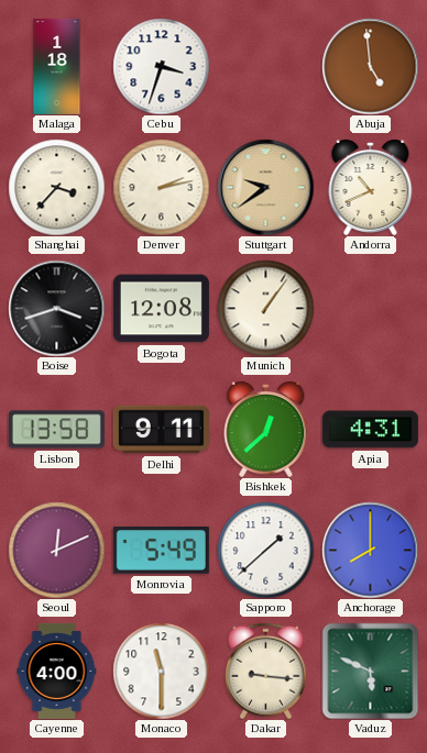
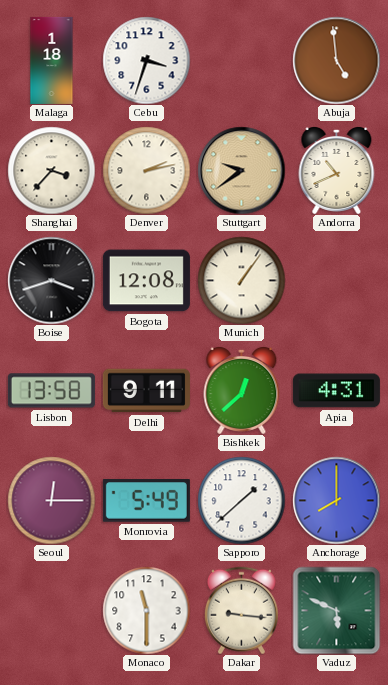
Seoul: 12:11 -> 12:15
Cayenne: 4:00 -> none
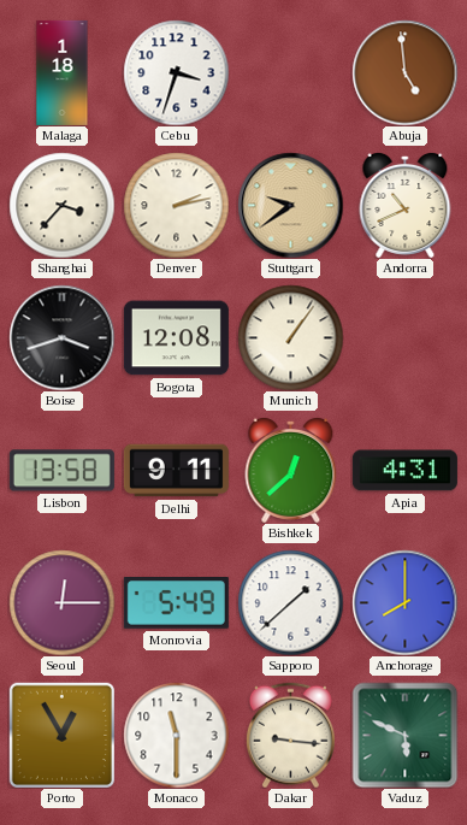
Porto: none -> 12:55
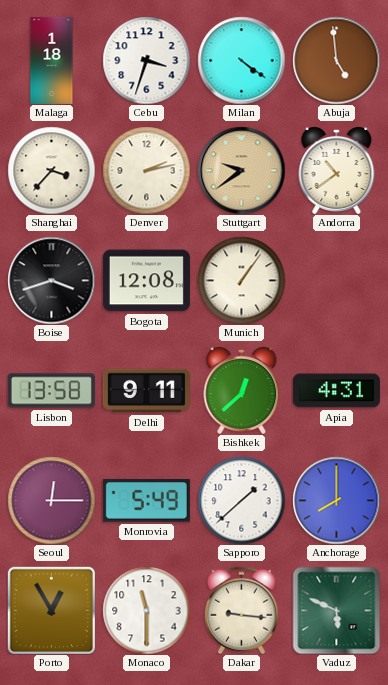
Milan: none -> 4:21
Andorra: 10:41 -> 10:39
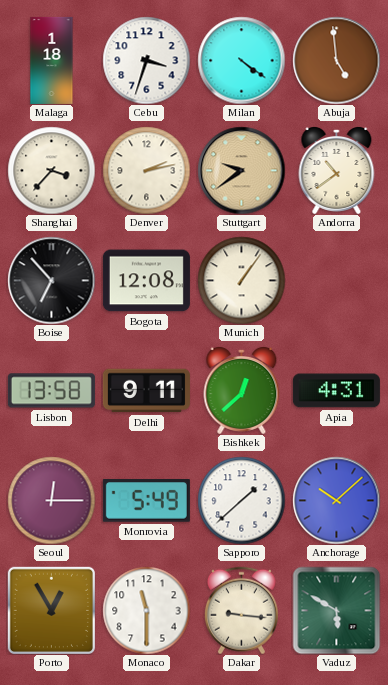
Boise: 3:42 -> 6:53
Anchorage: 8:00 -> 10:08
Vaduz: 5:49 -> 5:50
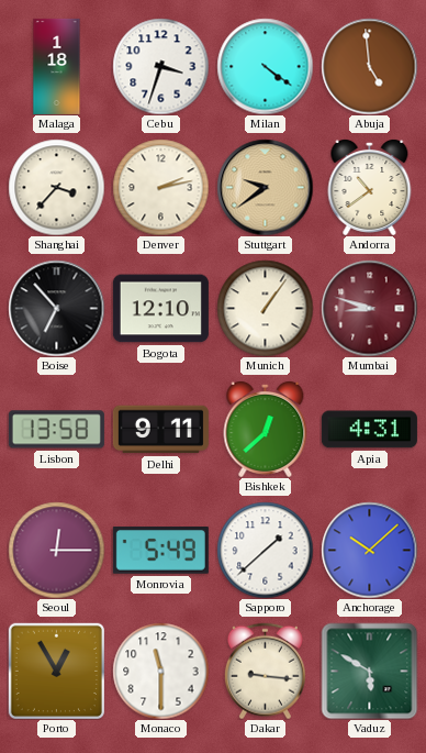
Bogota: 12:08 -> 12:10
Mumbai: none -> 8:48
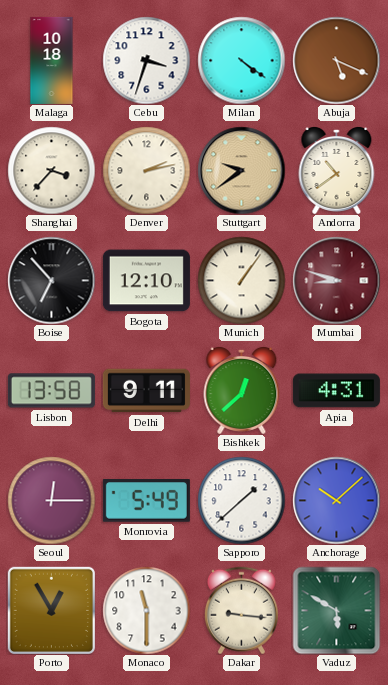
Malaga: 1:18 -> 10:18
Abuja: 4:59 -> 5:19
